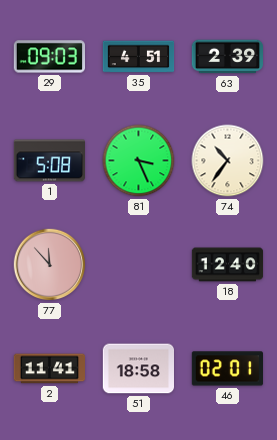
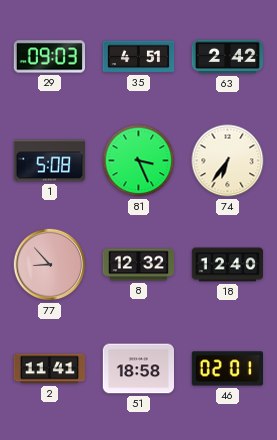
63: 2:39 -> 2:42
74: 10:36 -> 6:36
77: 11:53 -> 8:53
8: none -> 12:32
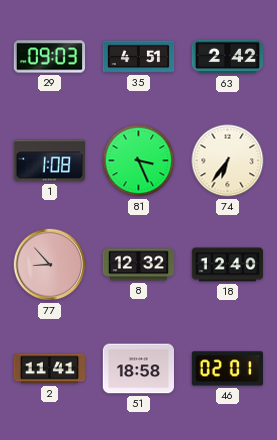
1: 5:08 -> 1:08
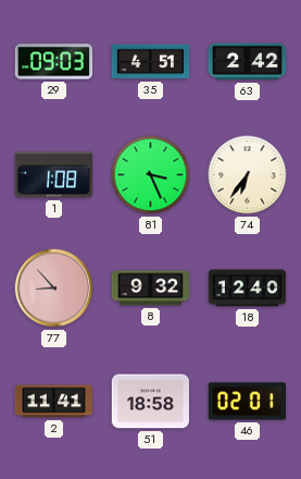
8: 12:32 -> 9:32
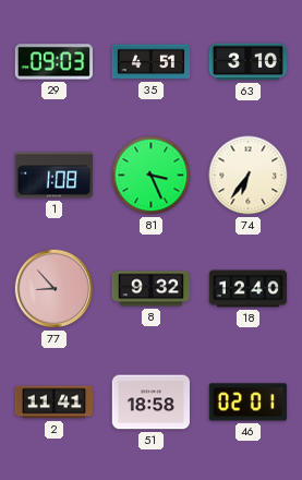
63: 2:42 -> 3:10
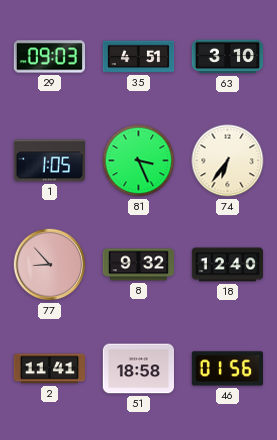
1: 1:08 -> 1:05
46: 02:01 -> 01:56
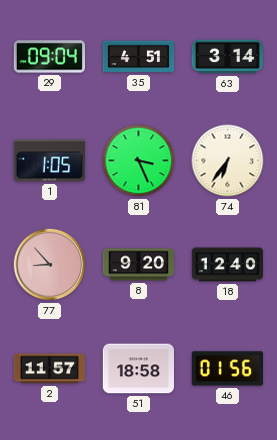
29: 09:03 -> 09:04
63: 3:10 -> 3:14
8: 9:32 -> 9:20
2: 11:41 -> 11:57
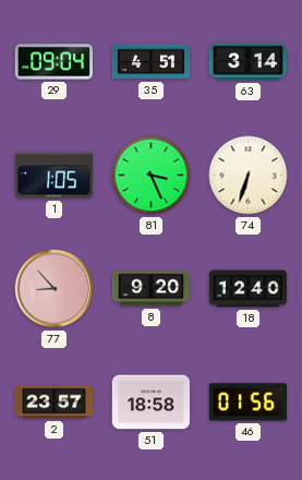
74: 6:36 -> 6:33
2: 11:57 -> 23:57
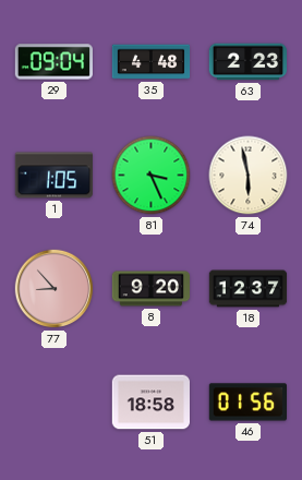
35: 4:51 -> 4:48
63: 3:14 -> 2:23
74: 6:33 -> 5:58
18: 12:40 -> 12:37
2: 23:57 -> none
